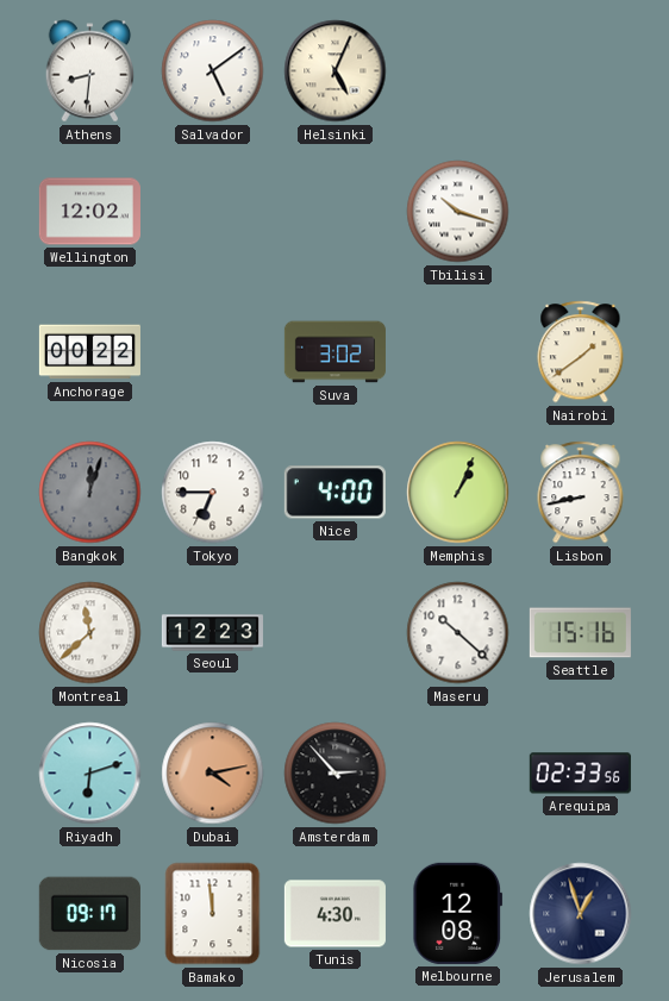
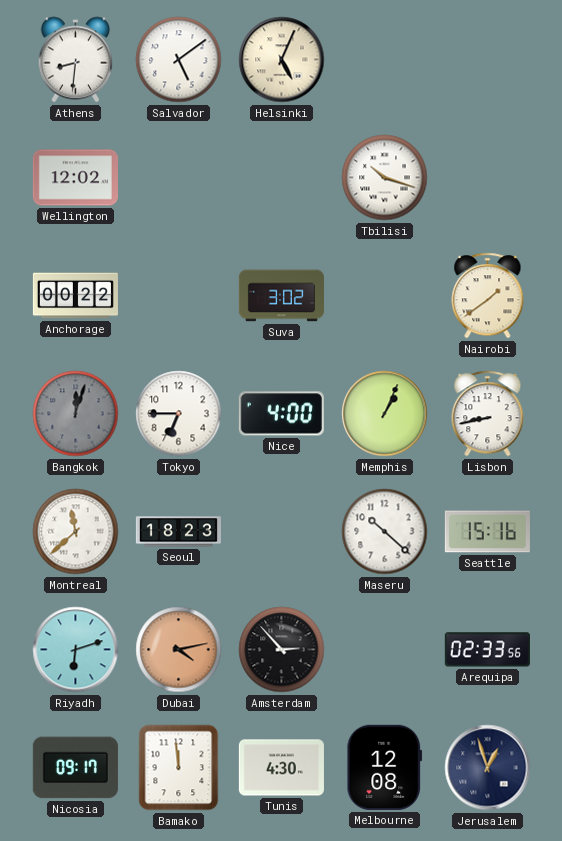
Seoul: 12:23 -> 18:23
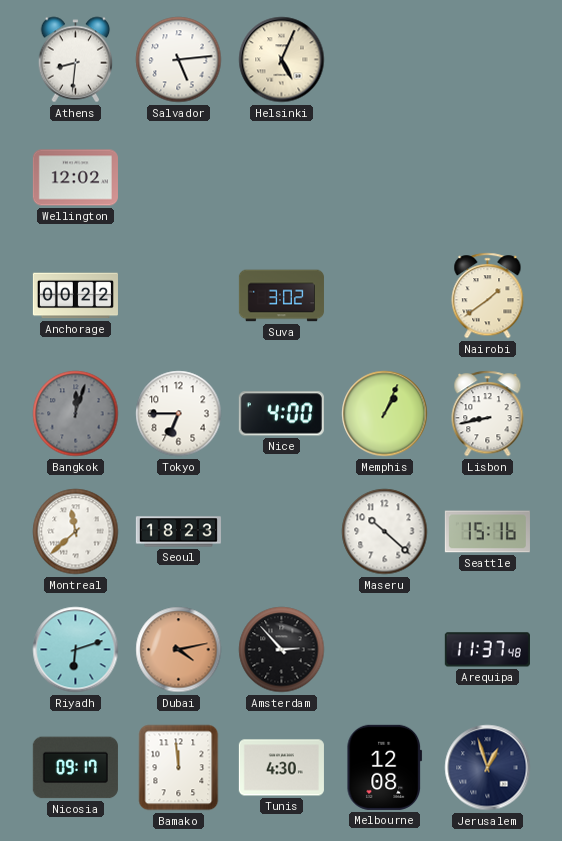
Salvador: 5:09 -> 5:14
Tbilisi: 10:18 -> none
Arequipa: 02:33 -> 11:37
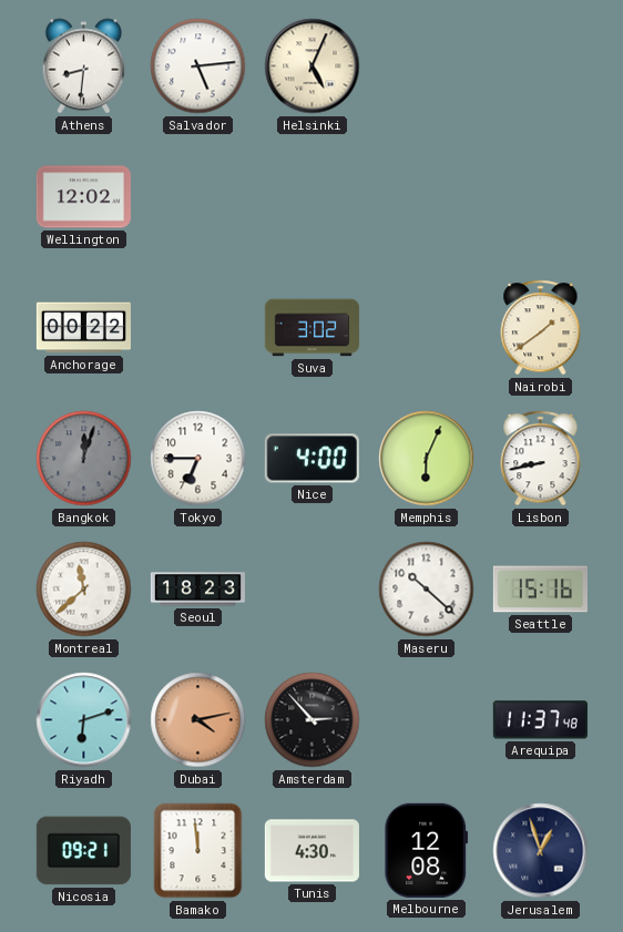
Memphis: 1:04 -> 6:04
Nicosia: 09:17 -> 09:21
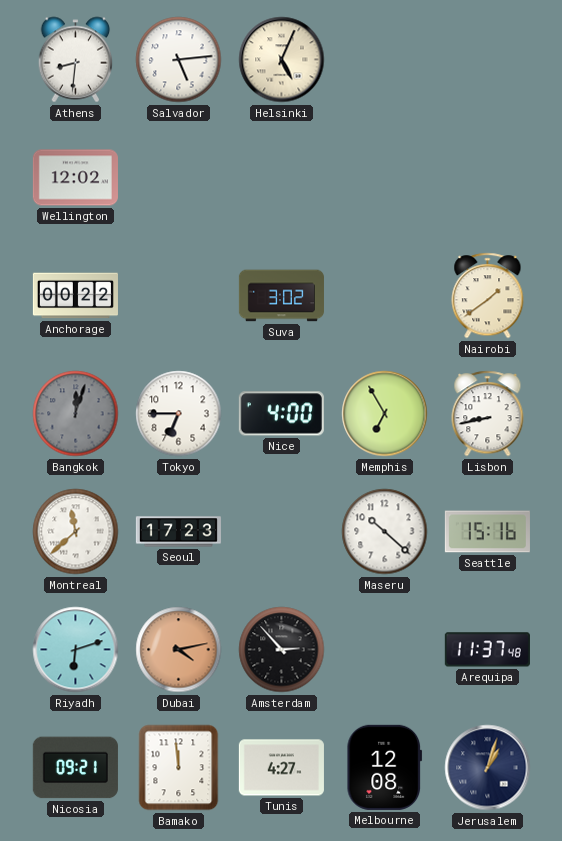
Memphis: 6:04 -> 6:55
Seoul: 18:23 -> 17:23
Tunis: 4:30 -> 4:27
Jerusalem: 12:57 -> 1:03
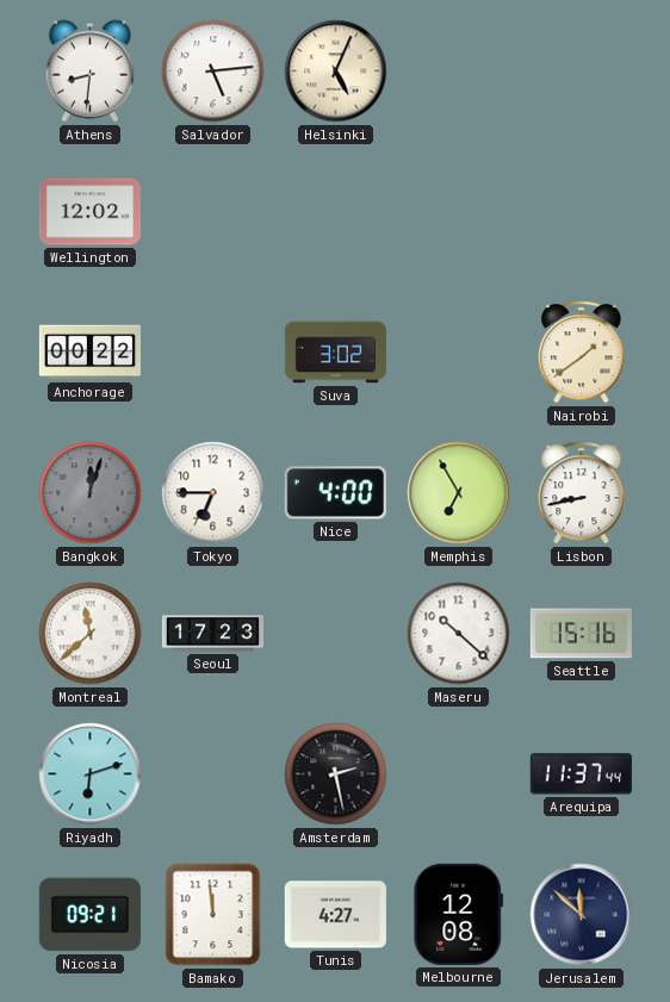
Dubai: 4:13 -> none
Amsterdam: 2:53 -> 2:28
Arequipa: 11:37:48 -> 11:37:44
Jerusalem: 1:03 -> 11:52
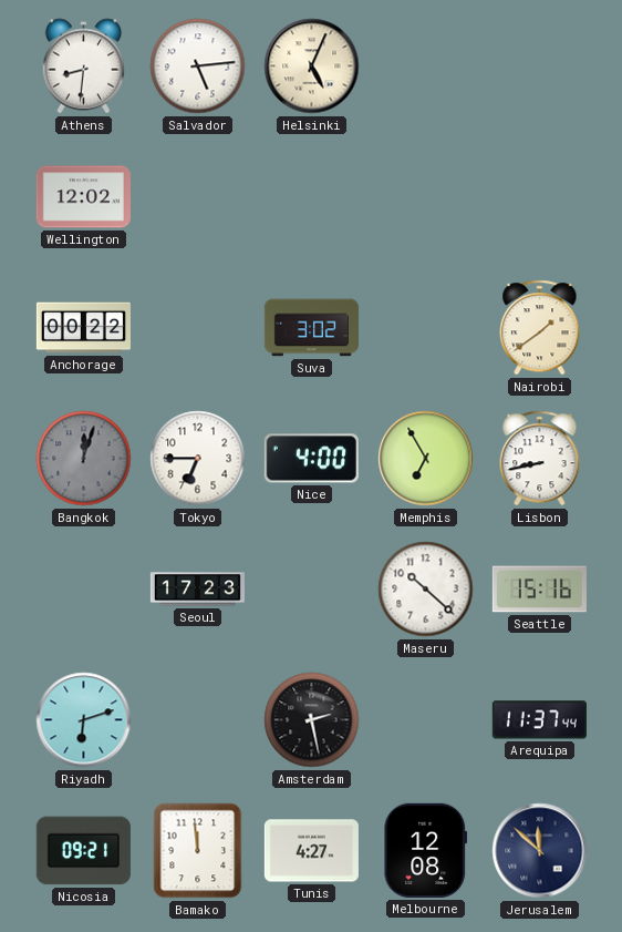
Montreal: 11:38 -> none
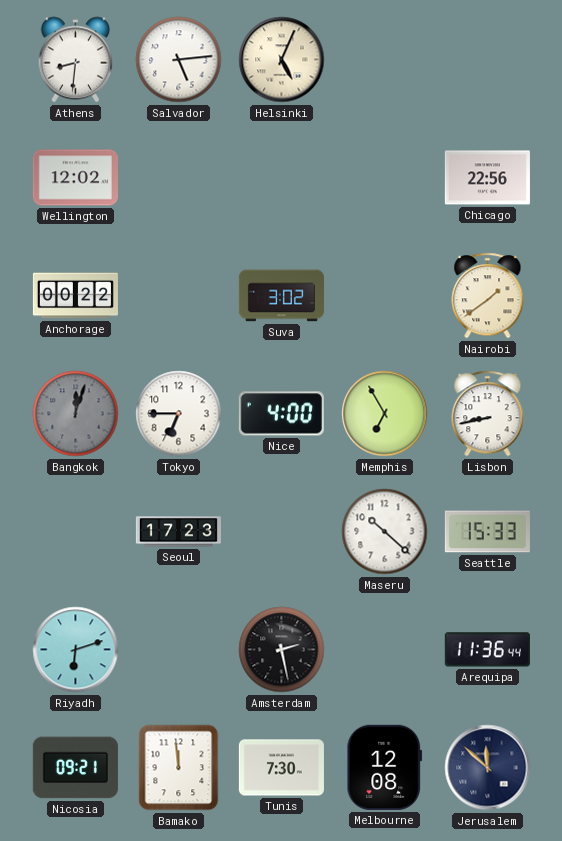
Chicago: none -> 22:56
Seattle: 15:16 -> 15:33
Arequipa: 11:37 -> 11:36
Tunis: 4:27 -> 7:30
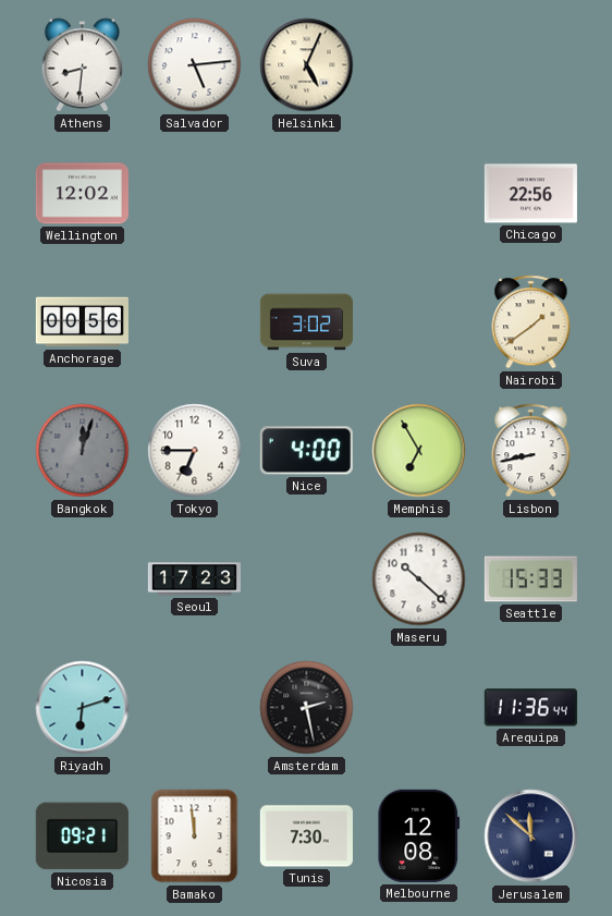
Anchorage: 00:22 -> 00:56
